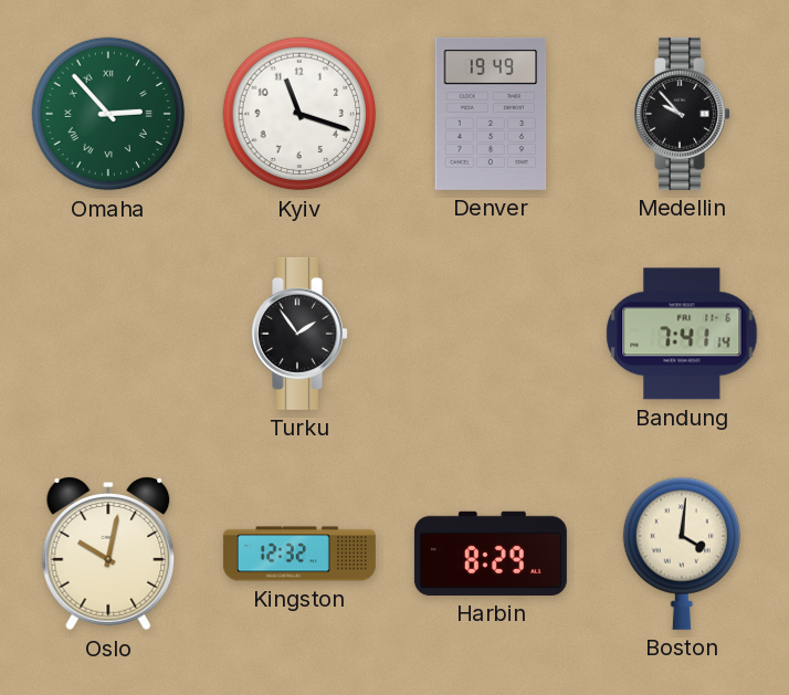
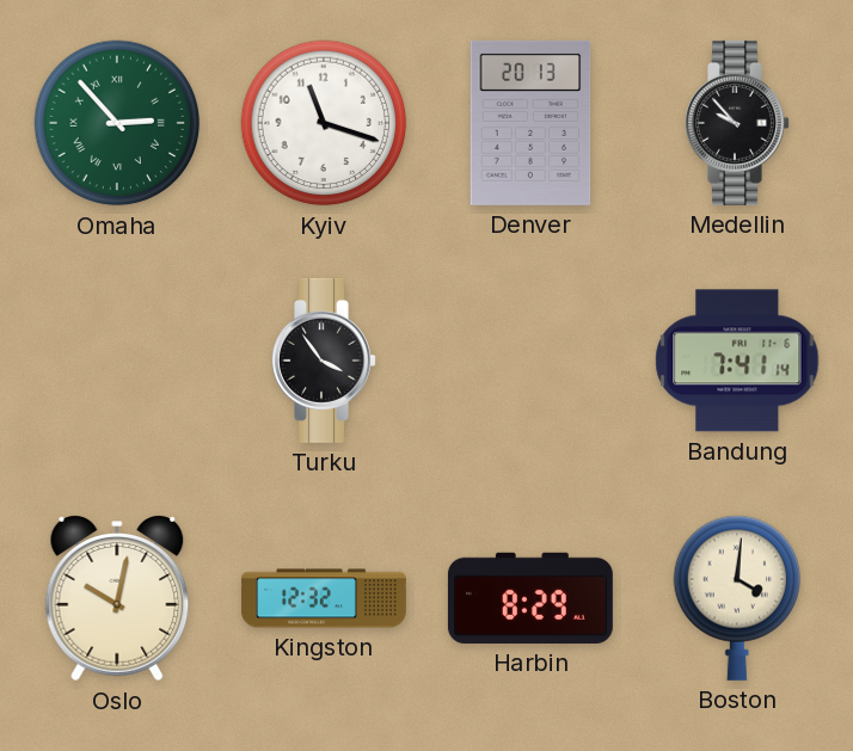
Denver: 19:49 -> 20:13
Turku: 1:54 -> 3:54
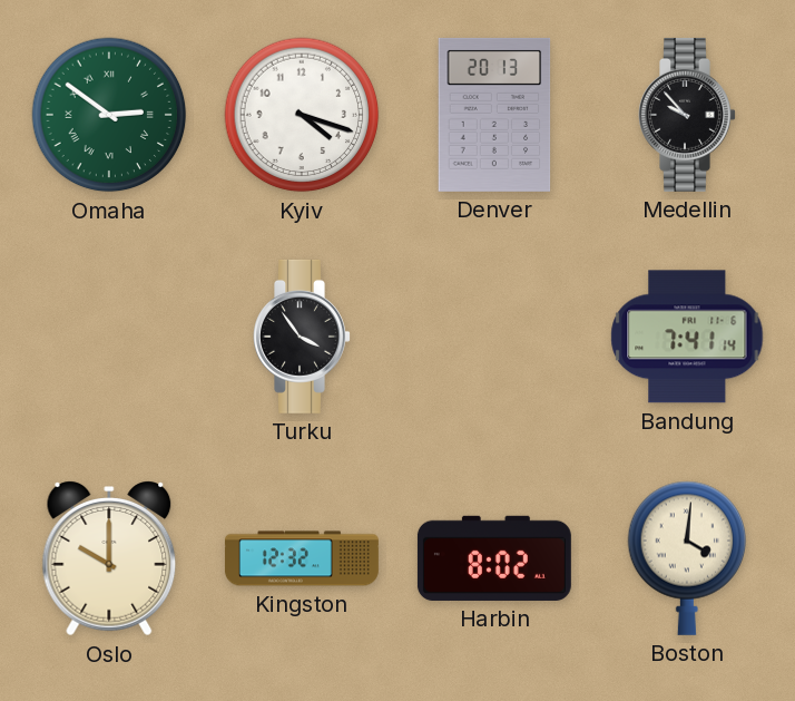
Omaha: 2:53 -> 2:51
Kyiv: 11:18 -> 4:18
Oslo: 10:02 -> 10:00
Harbin: 8:29 -> 8:02
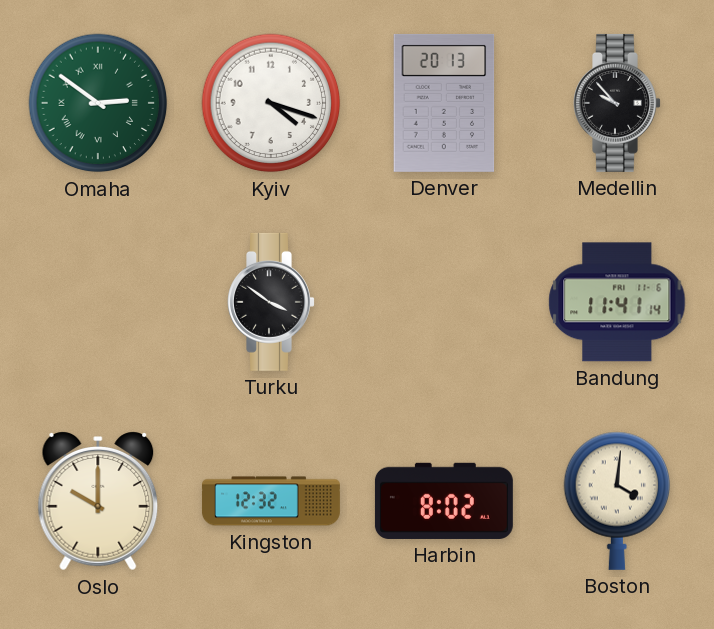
Turku: 3:54 -> 3:51
Bandung: 7:41 -> 11:41
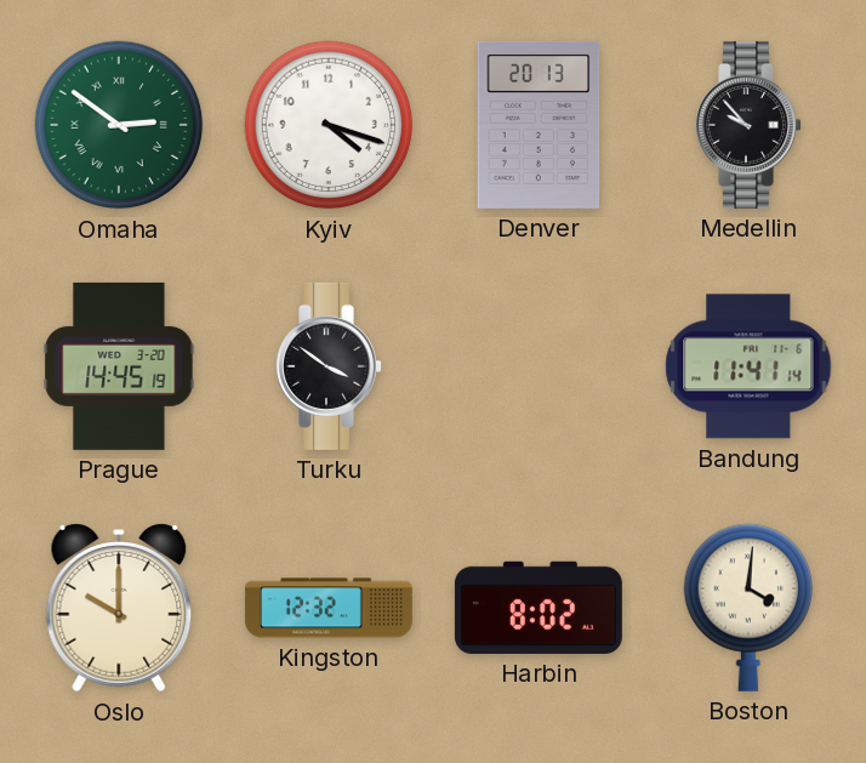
Prague: none -> 14:45
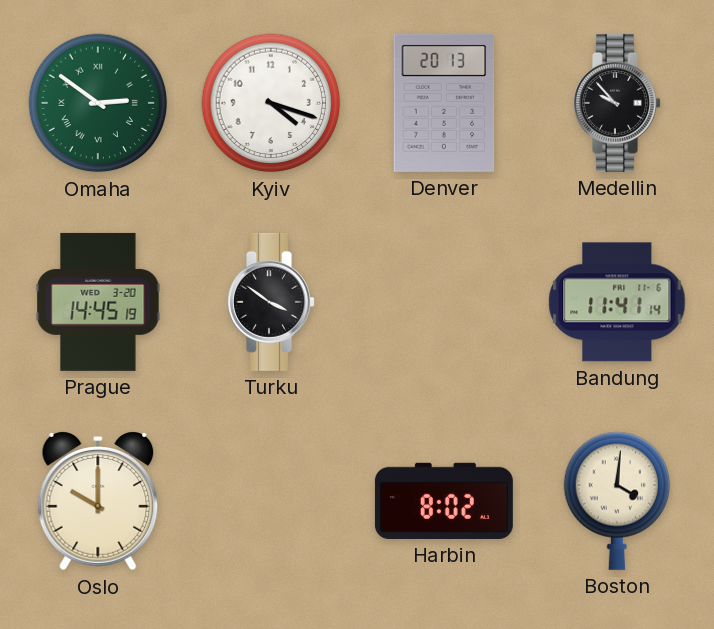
Kingston: 12:32 -> none
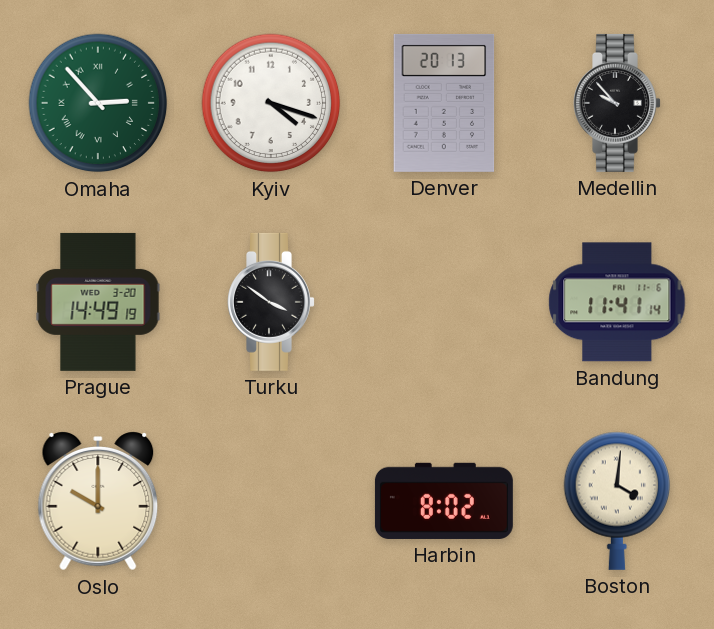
Omaha: 2:51 -> 2:53
Prague: 14:45 -> 14:49
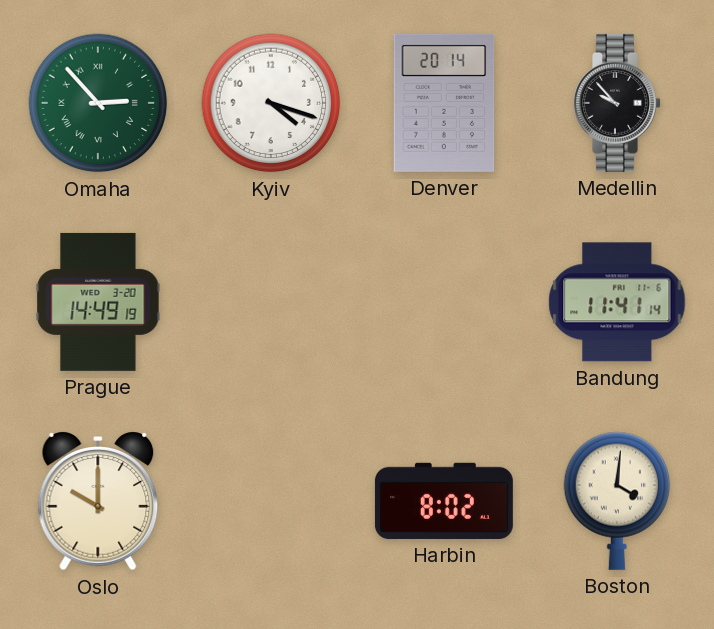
Denver: 20:13 -> 20:14
Turku: 3:51 -> none
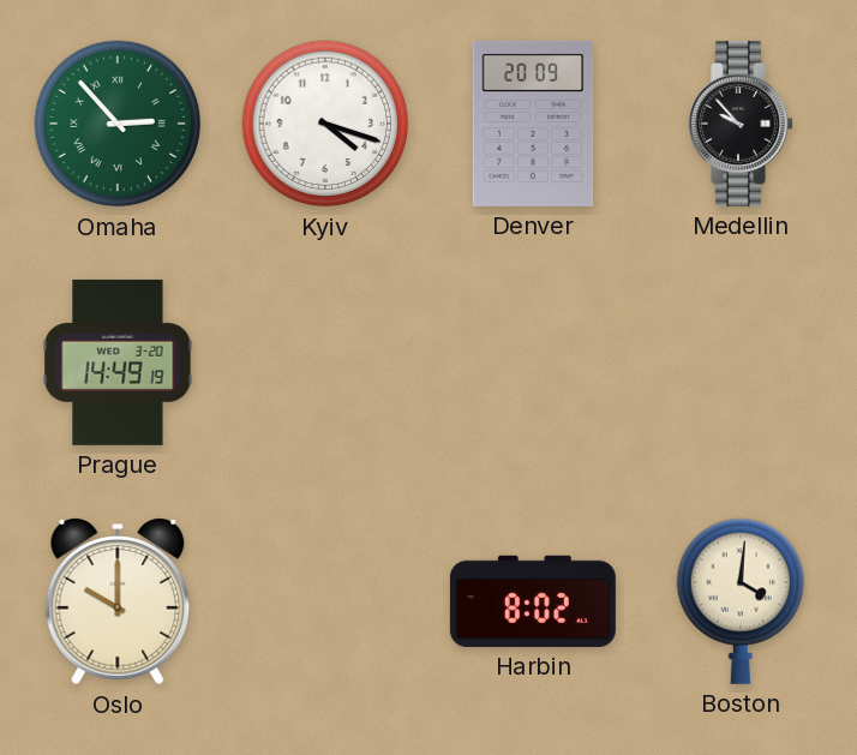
Denver: 20:14 -> 20:09
Bandung: 11:41 -> none
